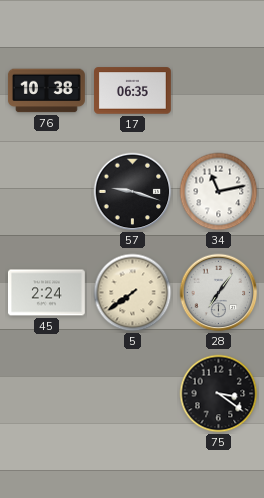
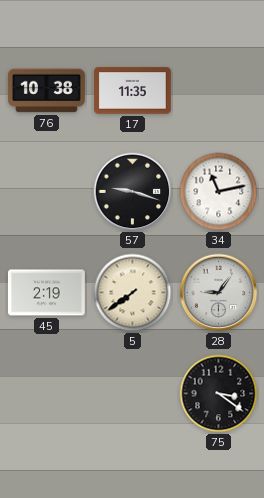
17: 06:35 -> 11:35
45: 2:24 -> 2:19
28: 7:06 -> 9:06
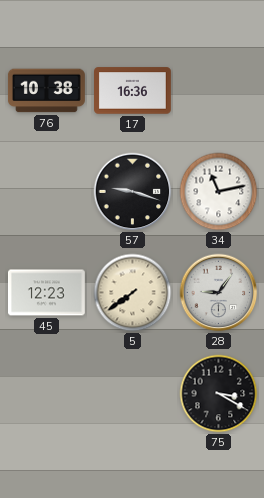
17: 11:35 -> 16:36
45: 2:19 -> 12:23
75: 3:21 -> 3:20
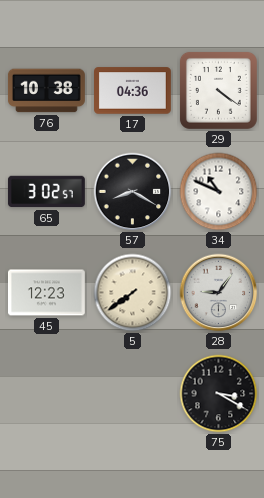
17: 16:36 -> 04:36
29: none -> 4:21
65: none -> 3:02
57: 9:18 -> 8:20
34: 11:13 -> 10:49
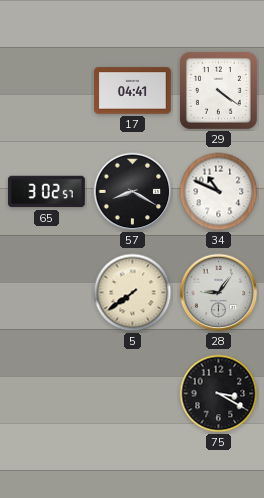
76: 10:38 -> none
17: 04:36 -> 04:41
45: 12:23 -> none
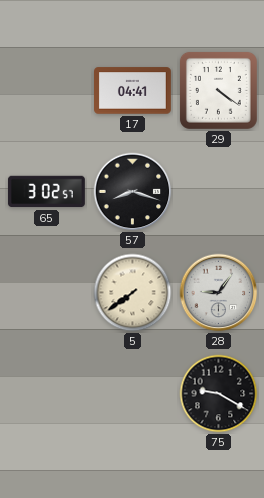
57: 8:20 -> 8:18
34: 10:49 -> none
75: 3:20 -> 9:20
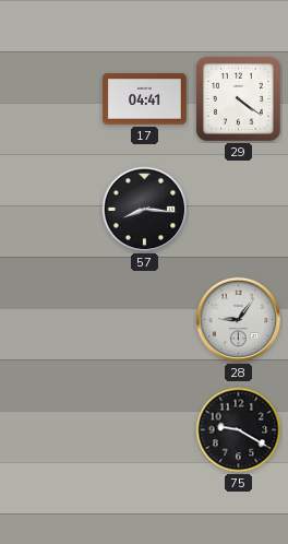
65: 3:02 -> none
57: 8:18 -> 8:16
5: 7:39 -> none
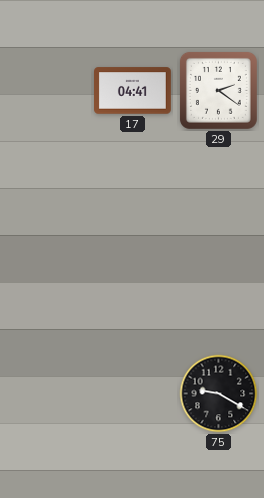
29: 4:21 -> 2:21
57: 8:16 -> none
28: 9:06 -> none
